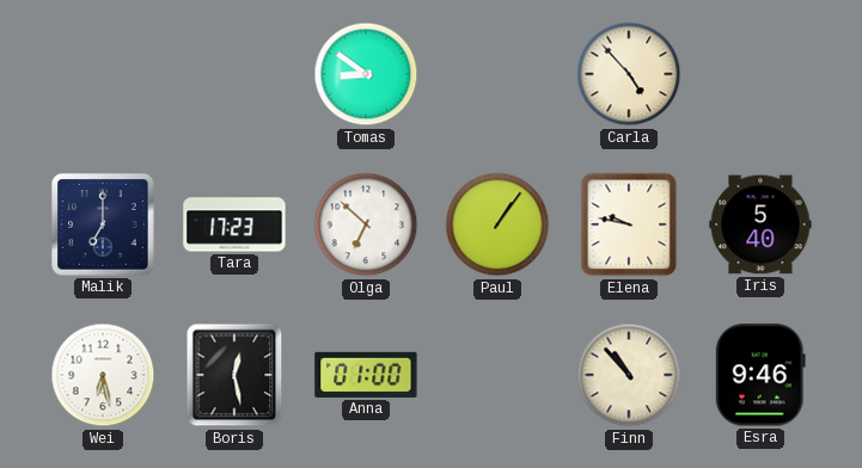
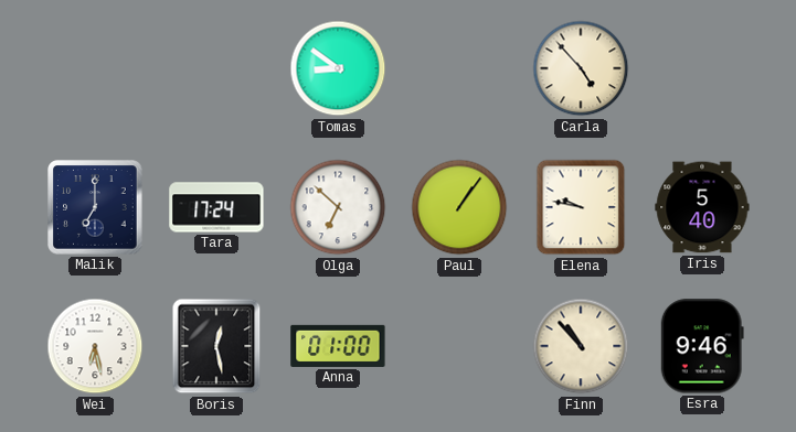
Tara: 17:23 -> 17:24
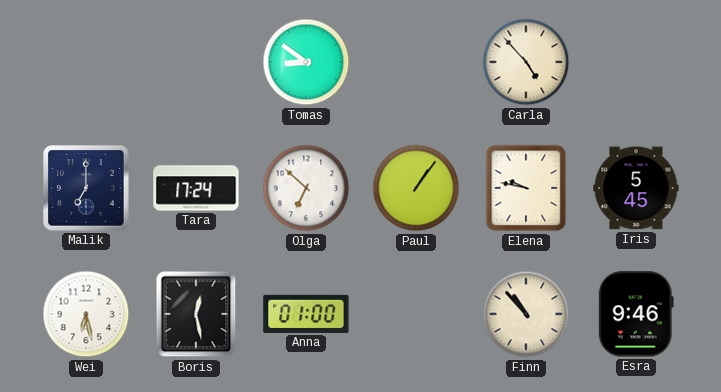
Iris: 5:40 -> 5:45
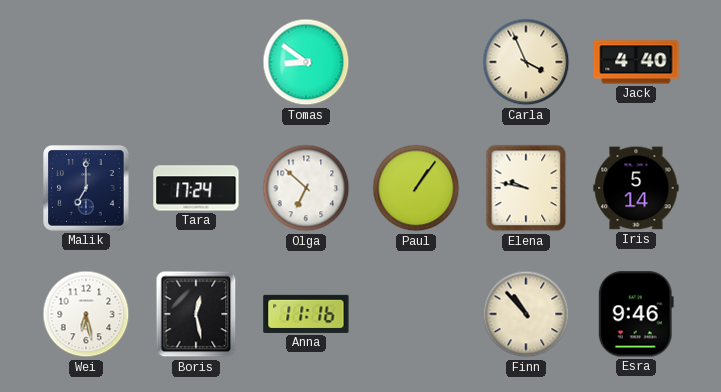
Carla: 4:53 -> 3:56
Jack: none -> 4:40
Iris: 5:45 -> 5:14
Anna: 01:00 -> 11:16
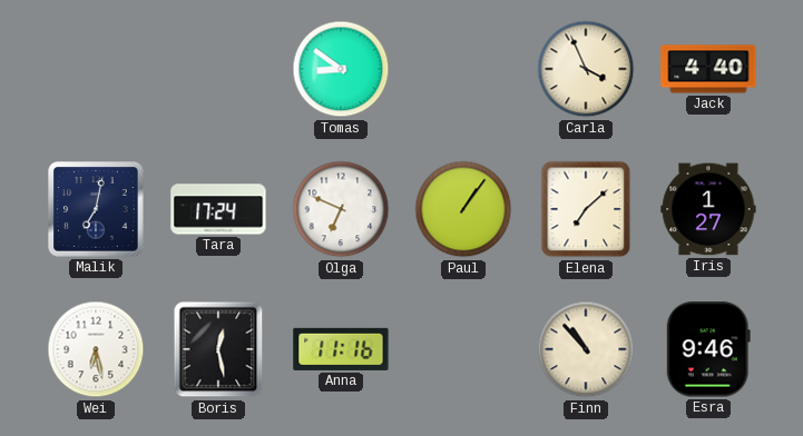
Malik: 7:00 -> 7:02
Olga: 6:52 -> 6:49
Elena: 9:47 -> 7:08
Iris: 5:14 -> 1:27
